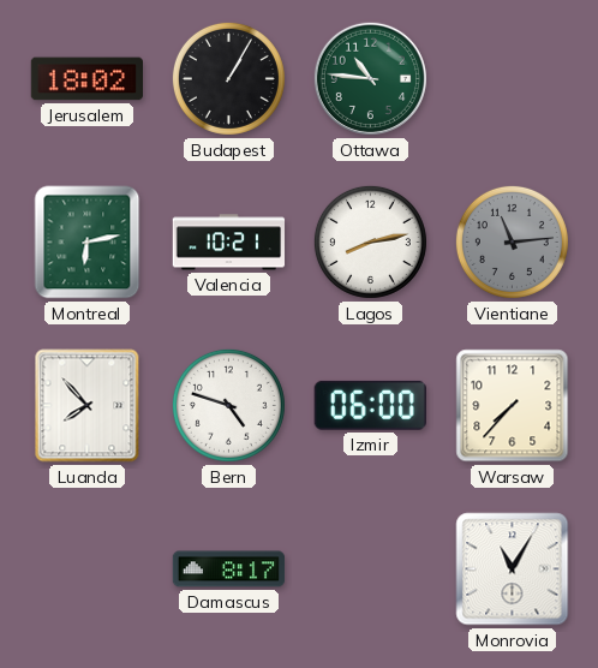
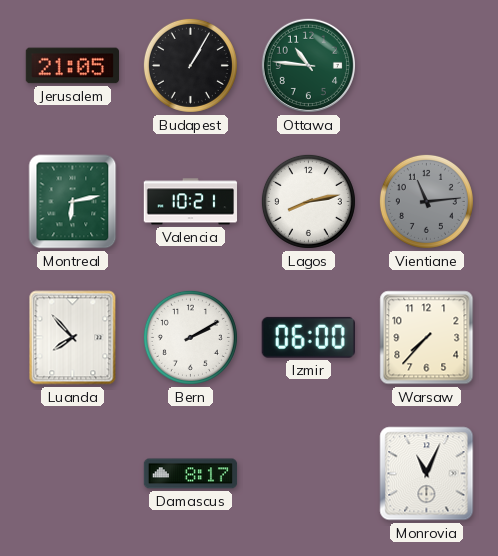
Jerusalem: 18:02 -> 21:05
Bern: 4:48 -> 2:10
Monrovia: 11:05 -> 11:04
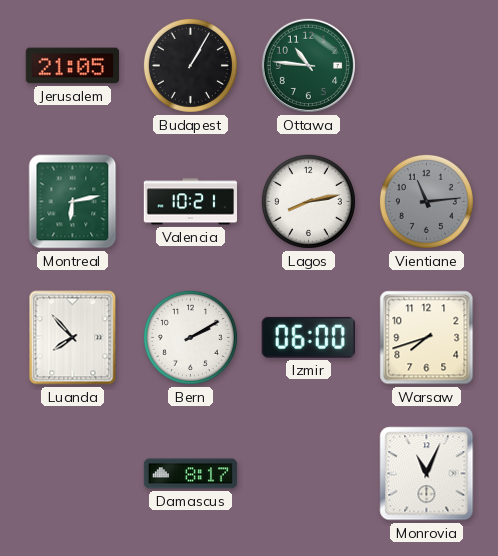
Warsaw: 7:37 -> 7:42
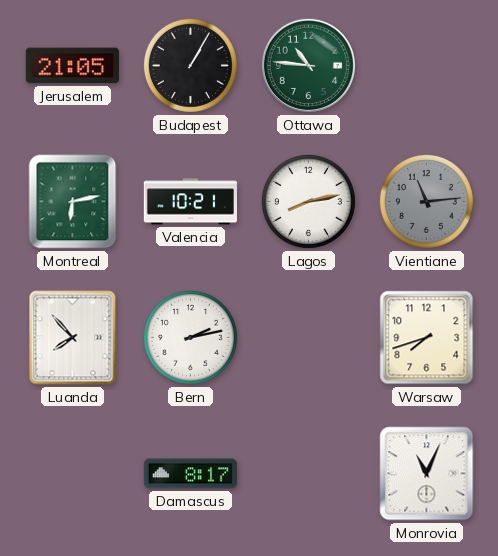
Bern: 2:10 -> 2:13
Izmir: 06:00 -> none
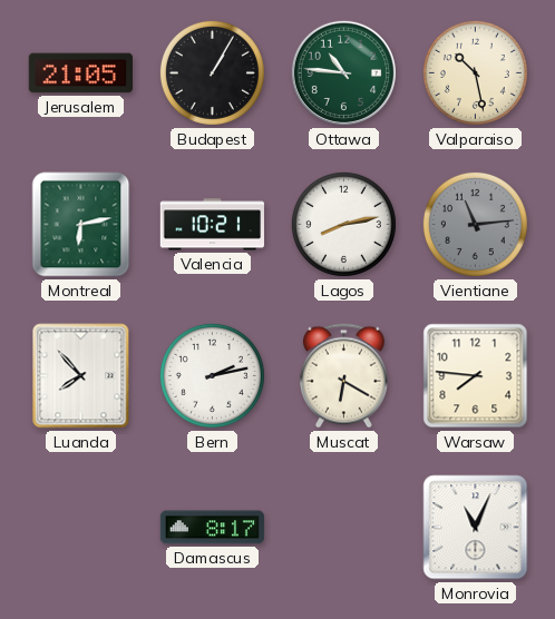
Valparaiso: none -> 10:28
Muscat: none -> 6:20
Warsaw: 7:42 -> 7:46
